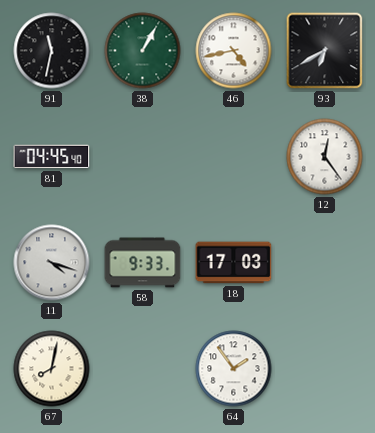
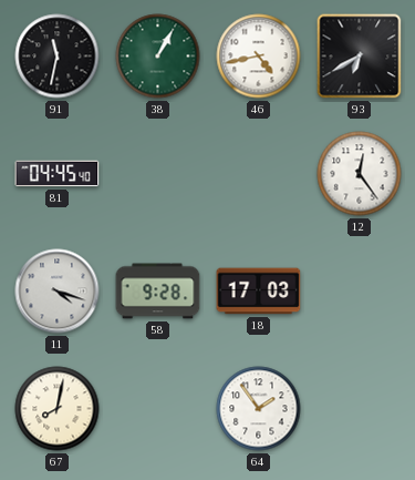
58: 9:33 -> 9:28
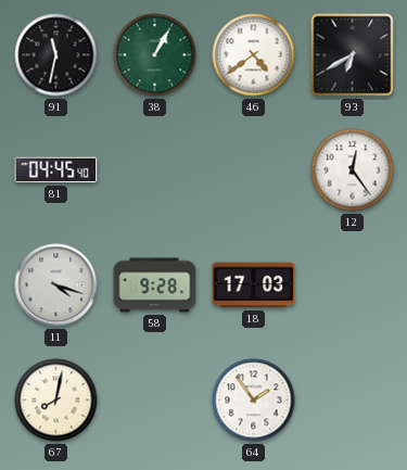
46: 4:43 -> 4:39
